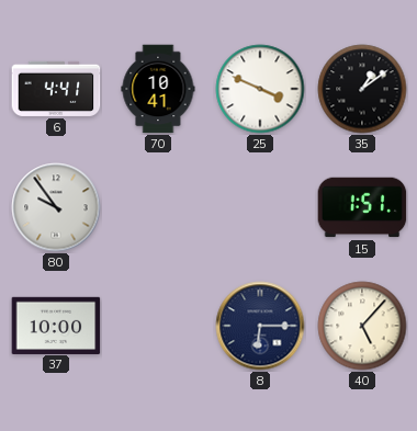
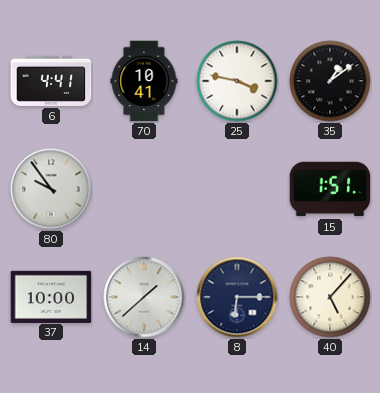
25: 3:49 -> 3:47
14: none -> 1:38
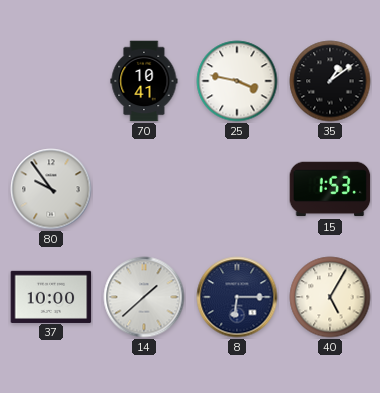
6: 4:41 -> none
15: 1:51 -> 1:53
40: 5:07 -> 5:05
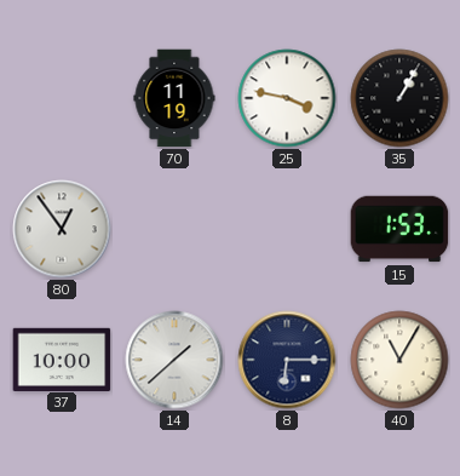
70: 10:41 -> 11:19
35: 1:09 -> 1:05
80: 9:54 -> 12:54
40: 5:05 -> 11:05
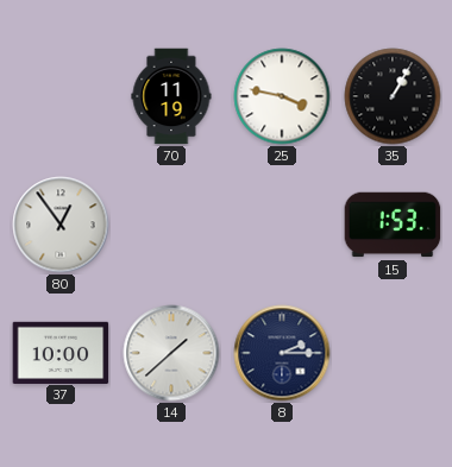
8: 6:15 -> 2:15
40: 11:05 -> none
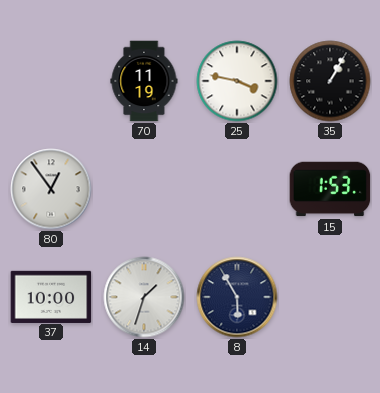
14: 1:38 -> 1:33
8: 2:15 -> 5:55
